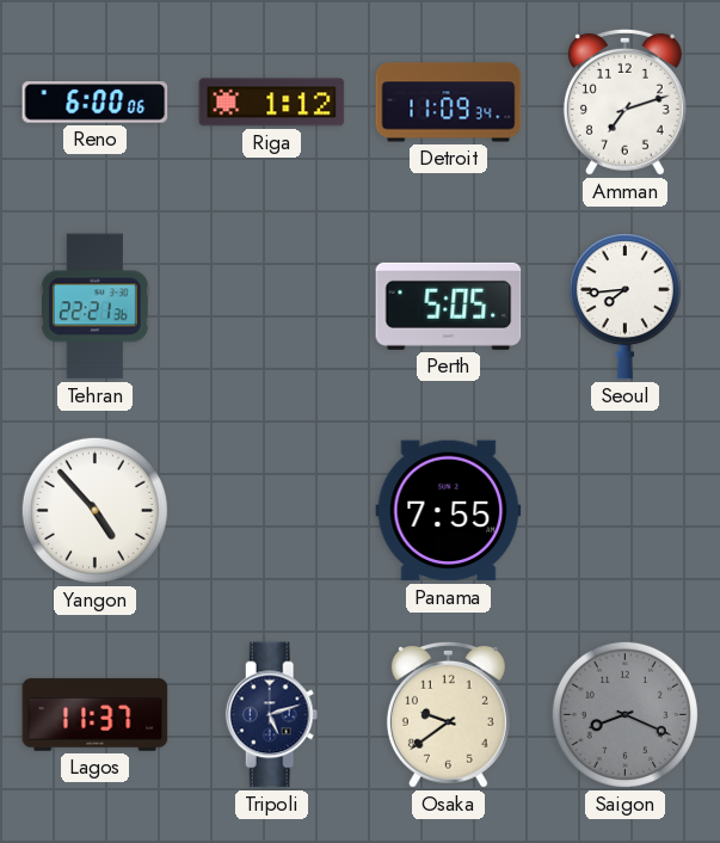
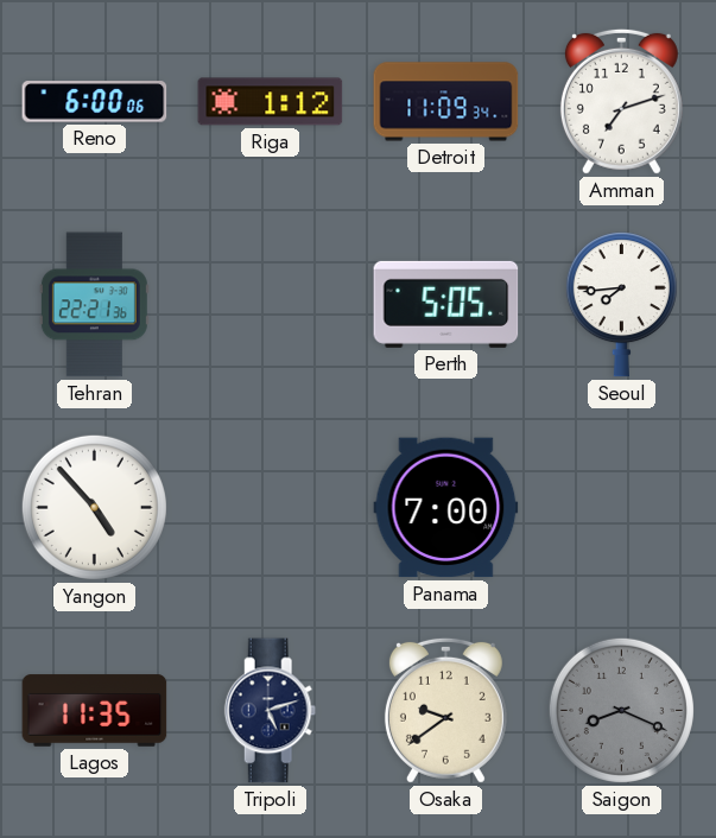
Panama: 7:55 -> 7:00
Lagos: 11:37 -> 11:35
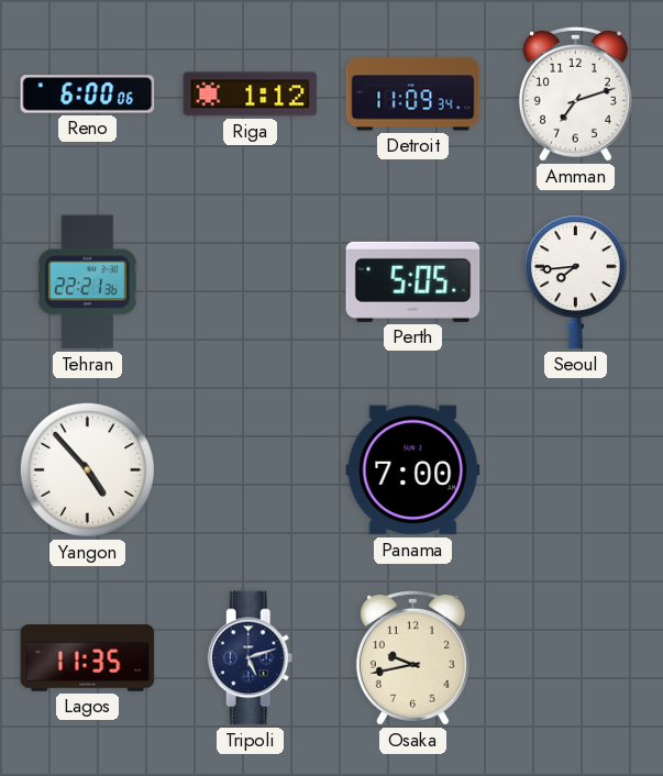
Osaka: 9:39 -> 9:43
Saigon: 8:19 -> none
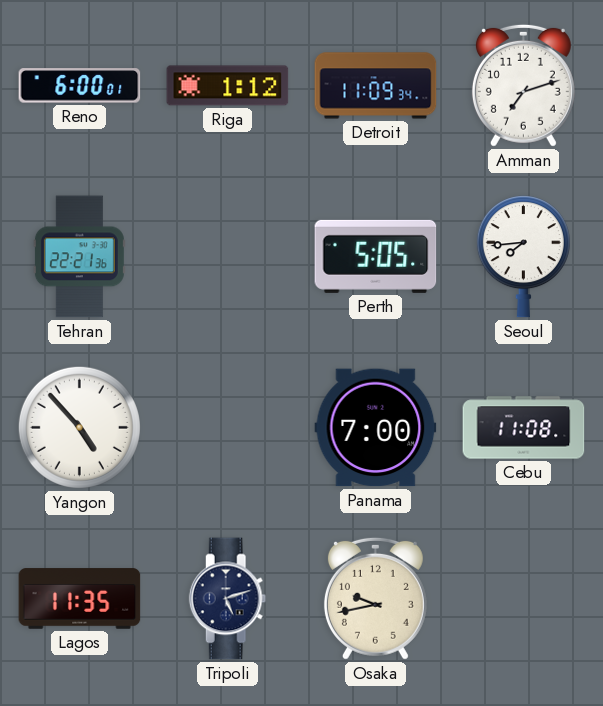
Reno: 6:00:06 -> 6:00:01
Cebu: none -> 11:08
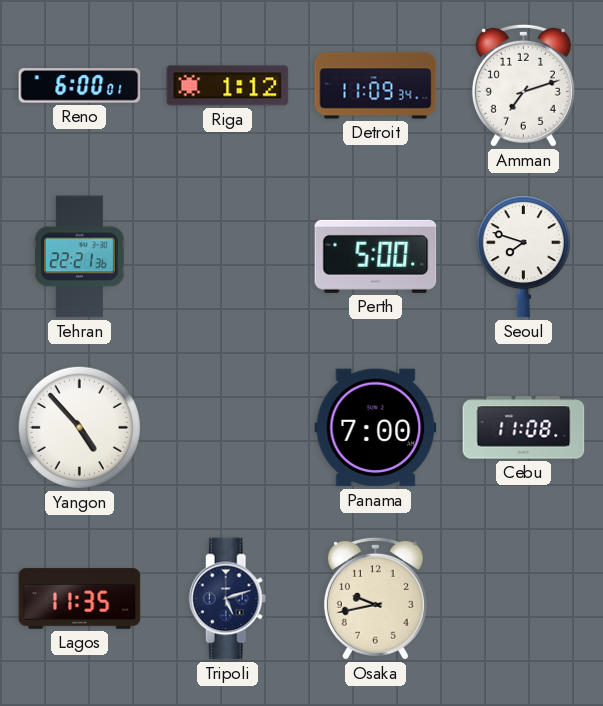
Perth: 5:05 -> 5:00
Seoul: 7:44 -> 7:48
